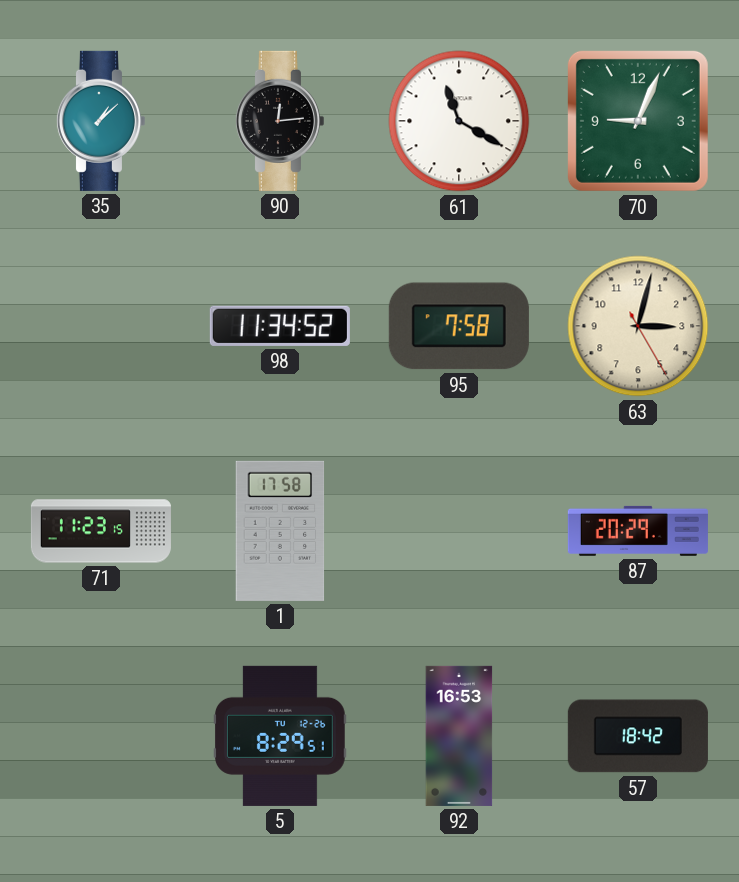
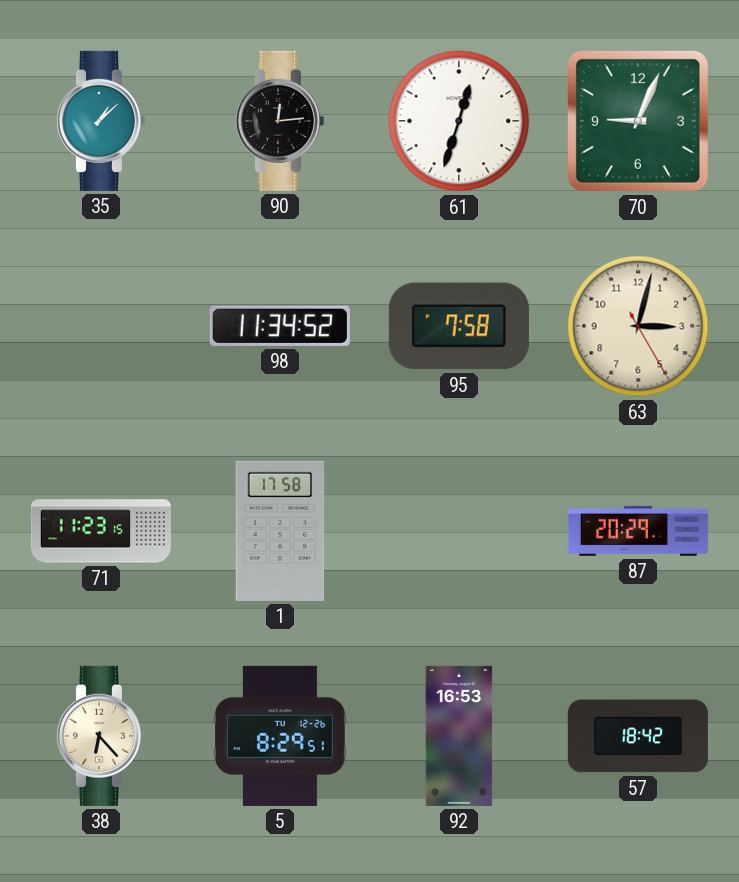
61: 11:20 -> 12:33
38: none -> 6:23
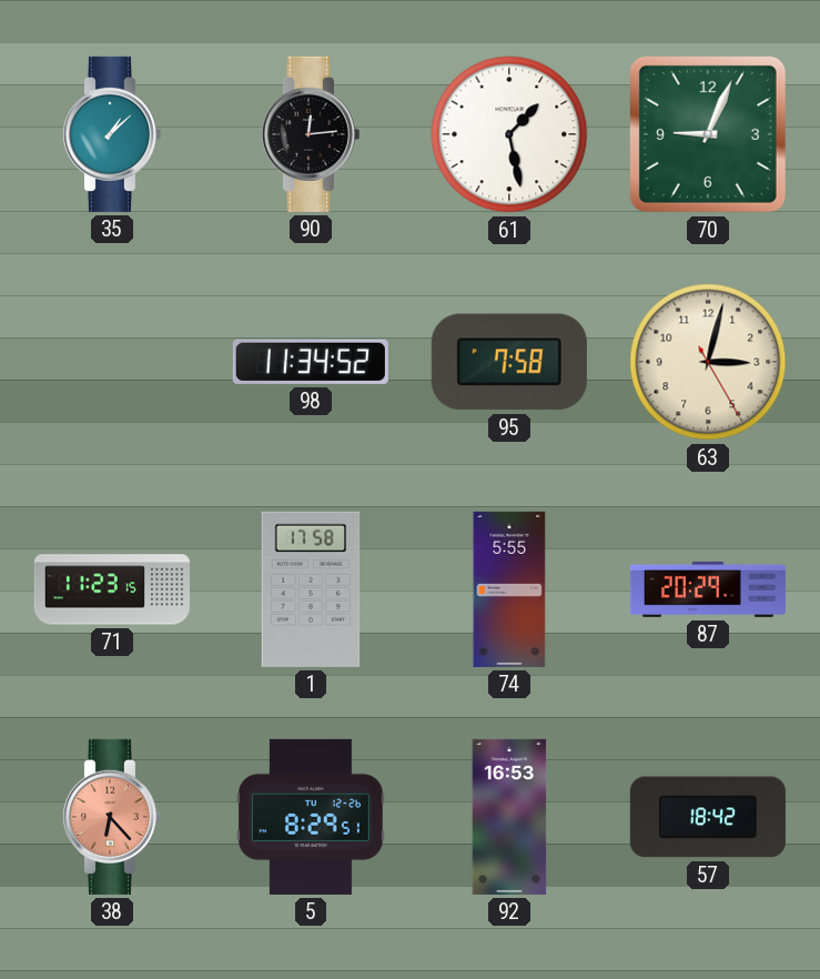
61: 12:33 -> 1:28
74: none -> 5:55
38 dial: cream -> salmon
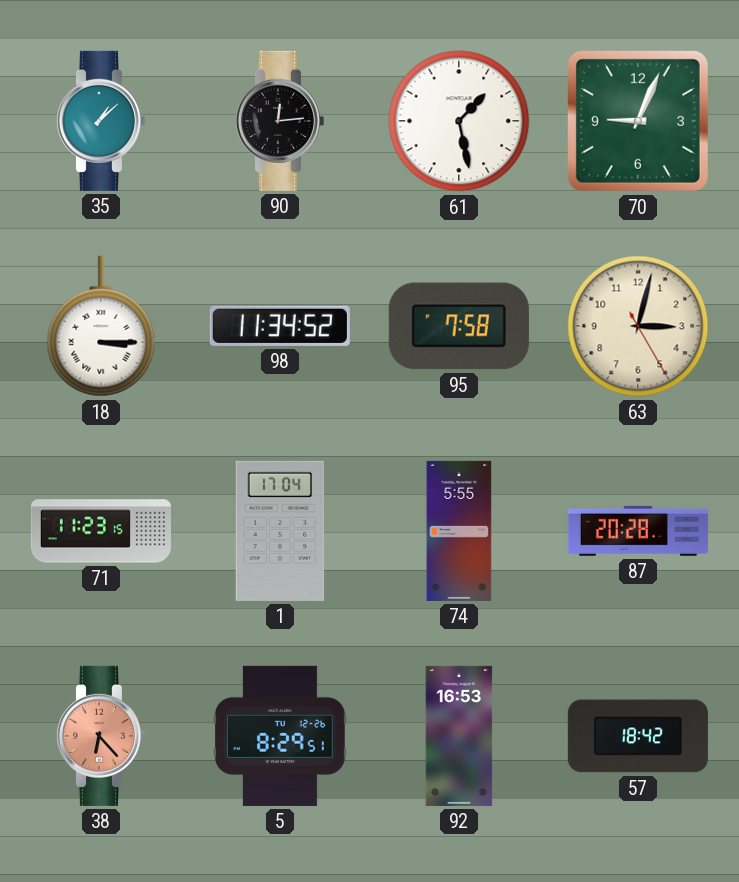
18: none -> 3:15
1: 17:58 -> 17:04
87: 20:29 -> 20:28
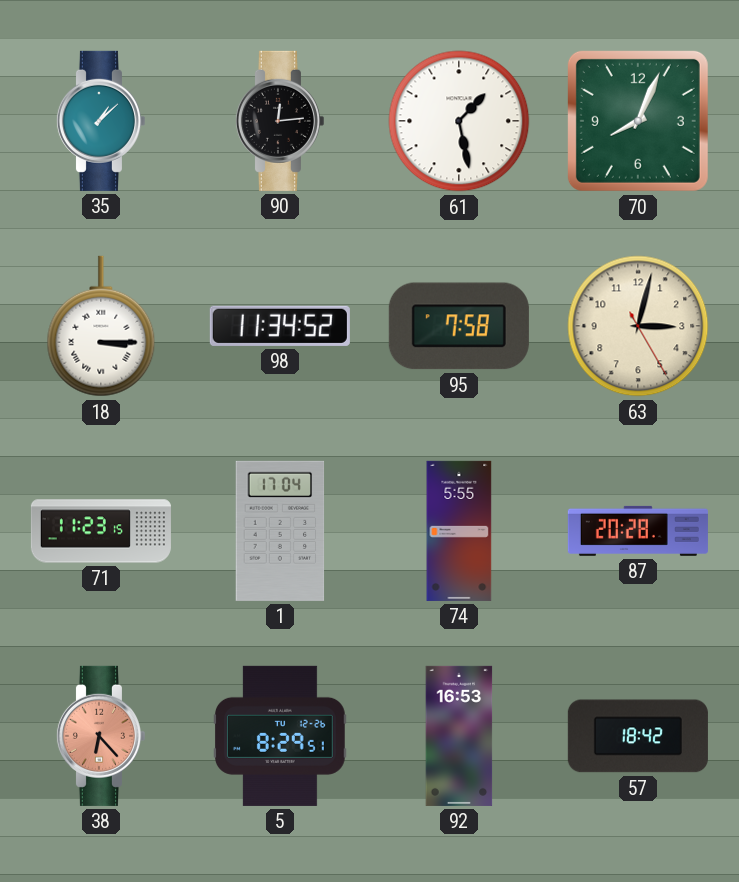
70: 9:04 -> 8:04
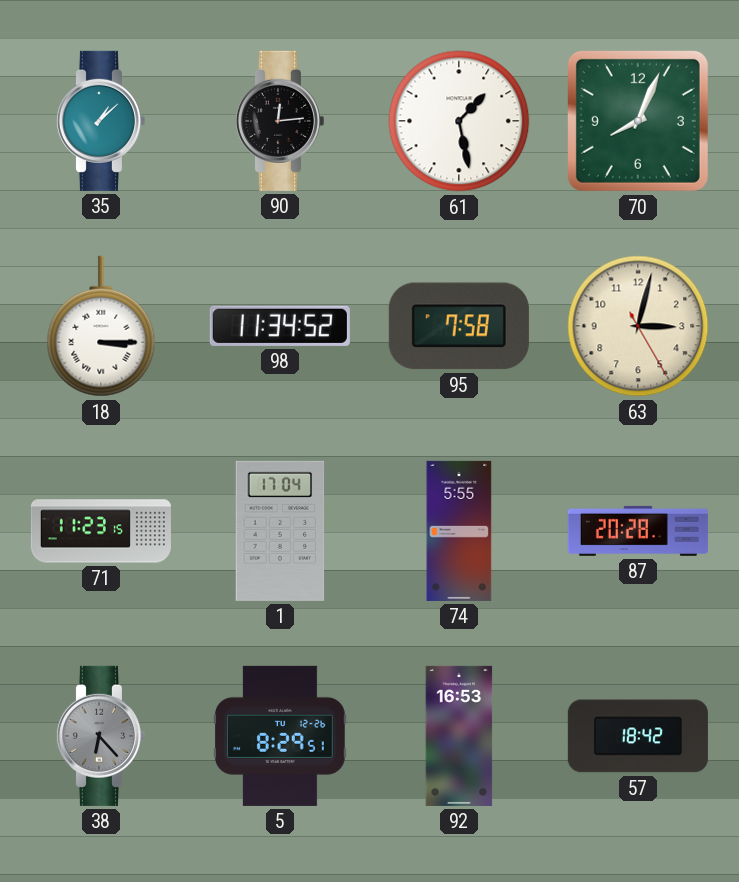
38 dial: salmon -> grey
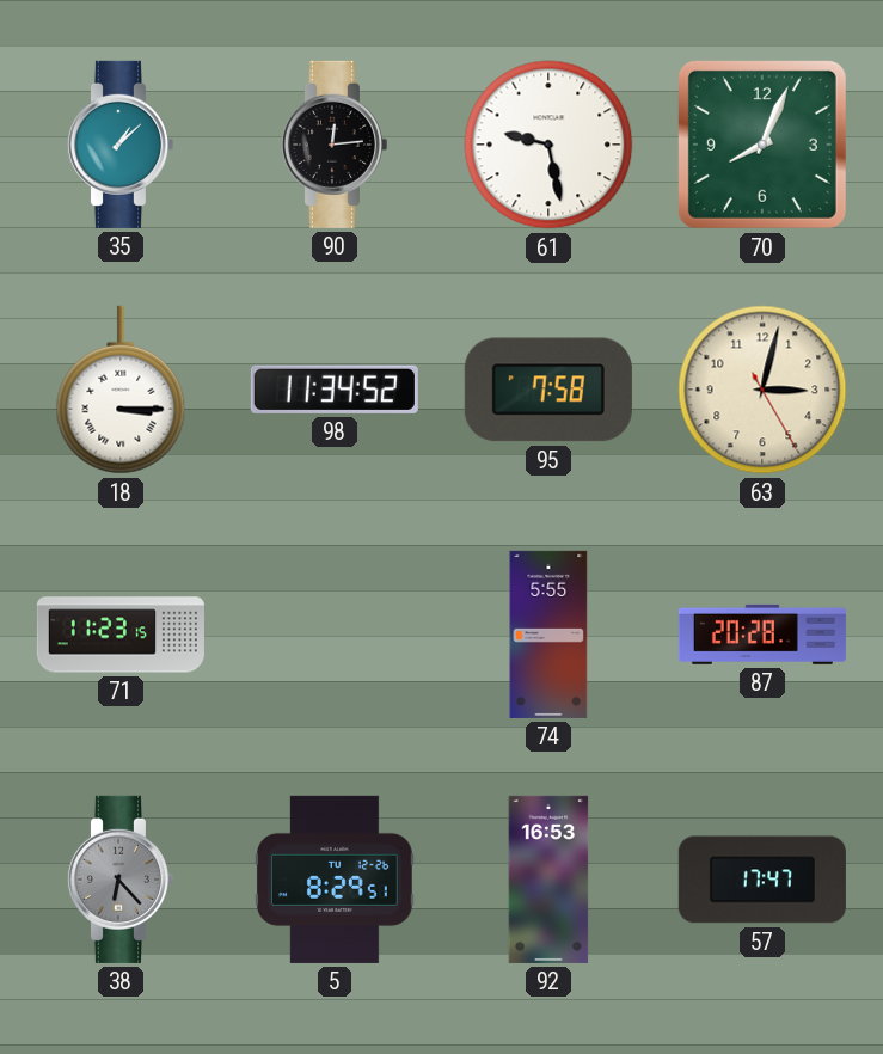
61: 1:28 -> 9:28
1: 17:04 -> none
57: 18:42 -> 17:47
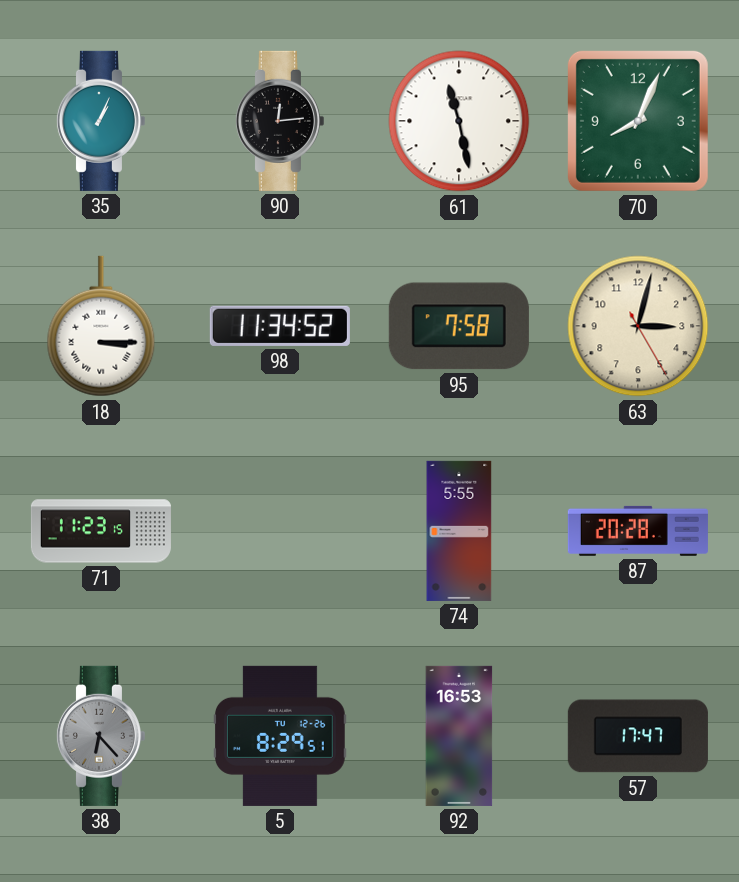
35: 1:08 -> 1:04
61: 9:28 -> 11:28
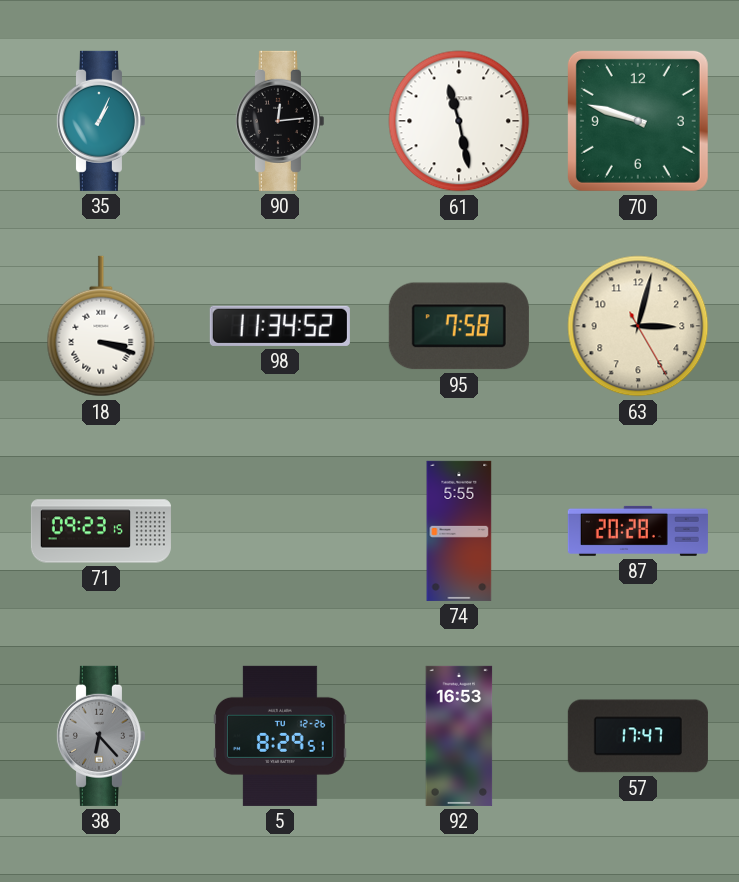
70: 8:04 -> 9:48
18: 3:15 -> 3:18
71: 11:23 -> 09:23
